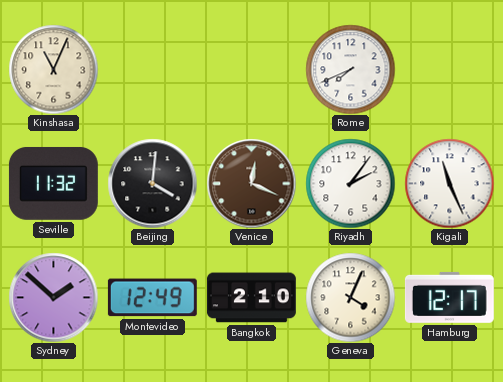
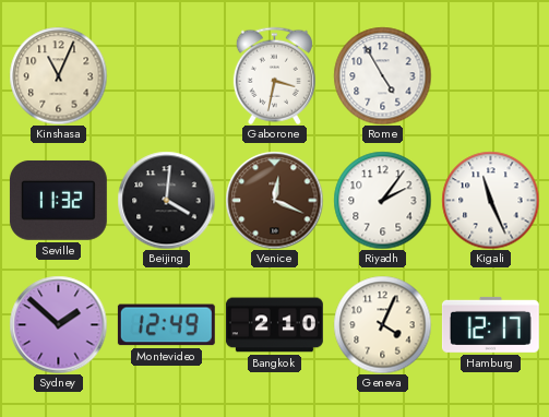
Gaborone: none -> 3:32
Rome: 7:41 -> 4:55
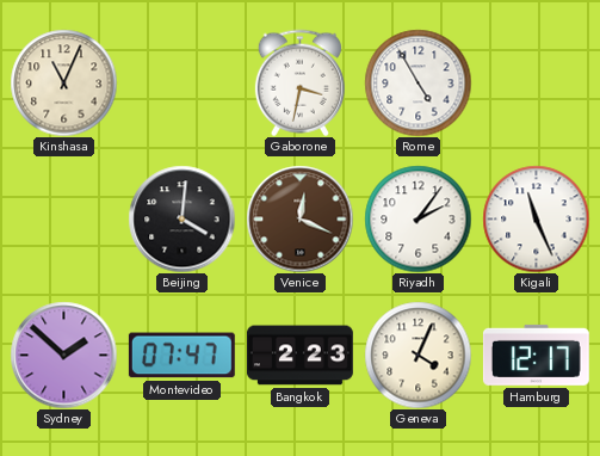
Seville: 11:32 -> none
Montevideo: 12:49 -> 07:47
Bangkok: 2:10 -> 2:23
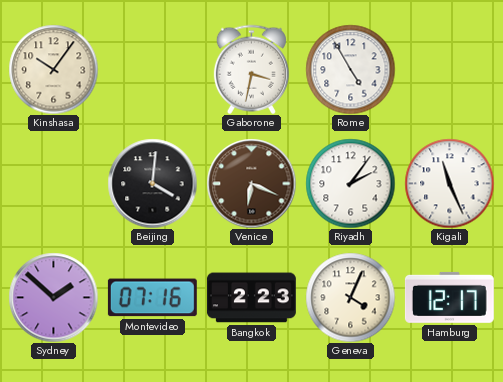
Kinshasa: 11:04 -> 10:06
Venice: 12:19 -> 6:19
Montevideo: 07:47 -> 07:16
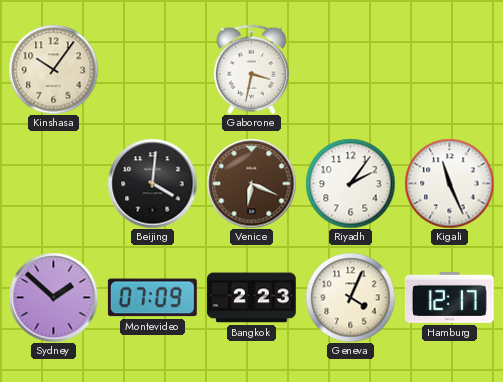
Rome: 4:55 -> none
Montevideo: 07:16 -> 07:09
